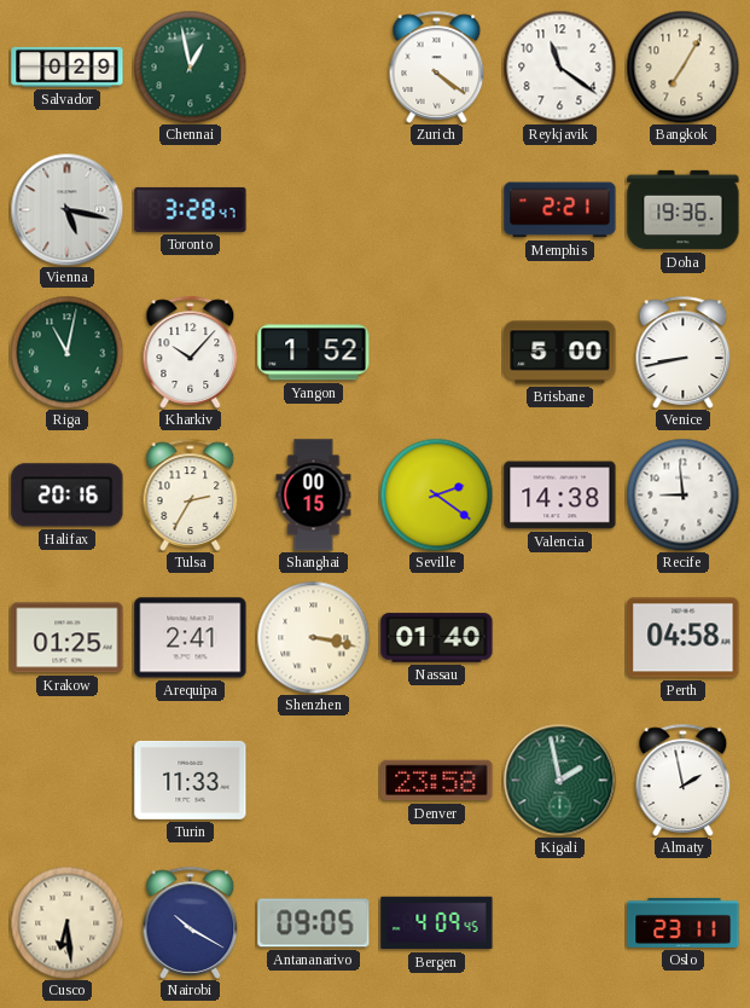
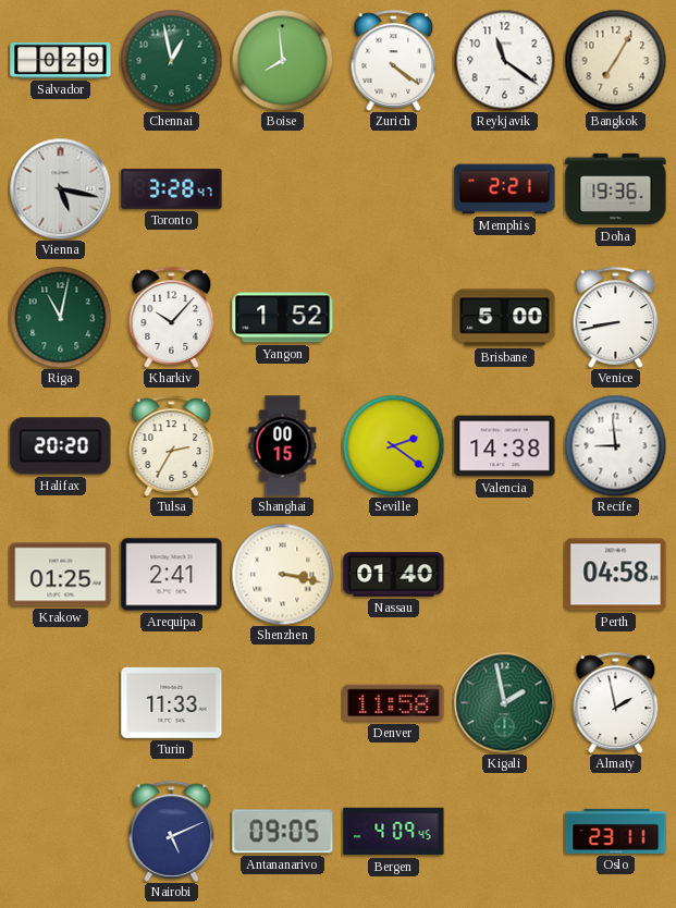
Boise: none -> 7:59
Halifax: 20:16 -> 20:20
Denver: 23:58 -> 11:58
Cusco: 6:29 -> none
Nairobi: 10:20 -> 5:11
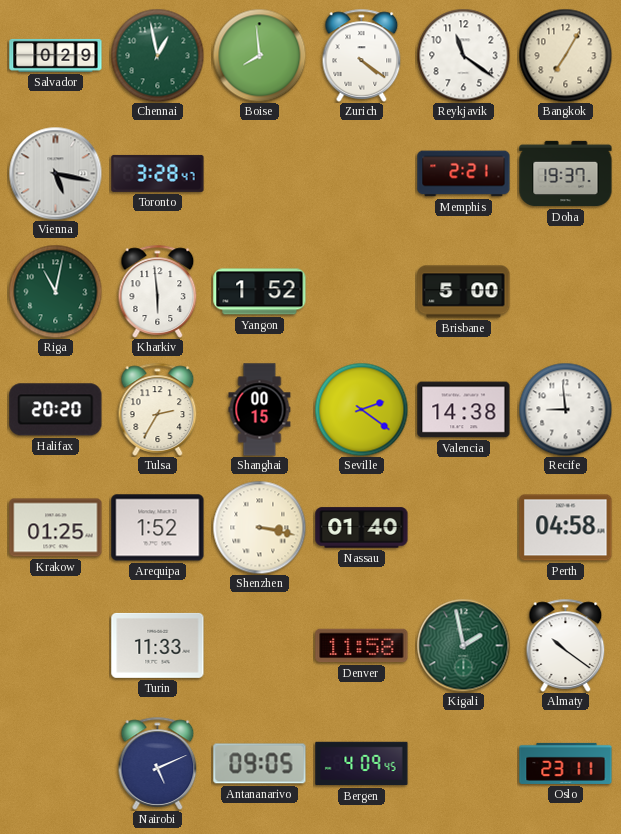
Doha: 19:36 -> 19:37
Kharkiv: 10:07 -> 5:59
Venice: 8:43 -> none
Arequipa: 2:41 -> 1:52
Almaty: 1:58 -> 10:21
